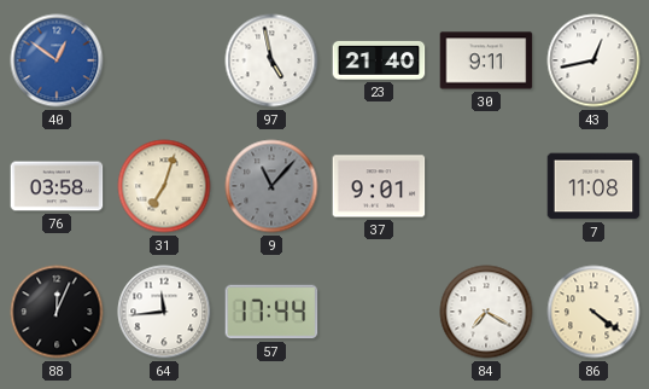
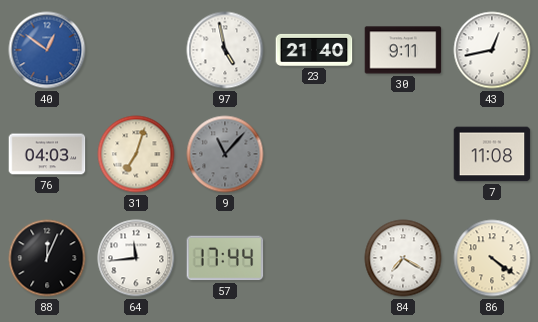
76: 03:58 -> 04:03
37: 9:01 -> none
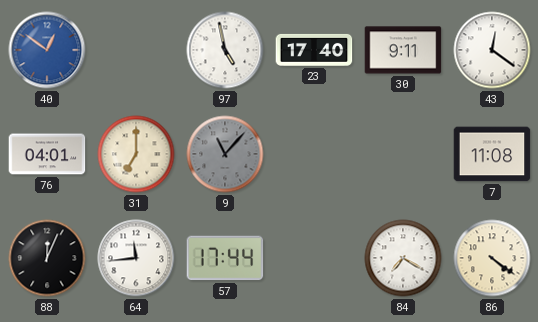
23: 21:40 -> 17:40
43: 12:43 -> 12:21
76: 04:03 -> 04:01
31: 7:03 -> 7:00
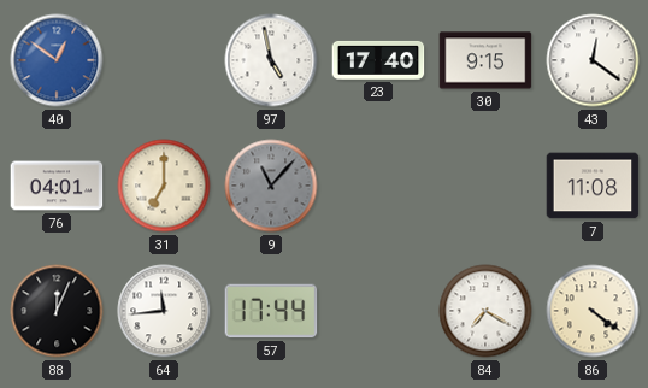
30: 9:11 -> 9:15
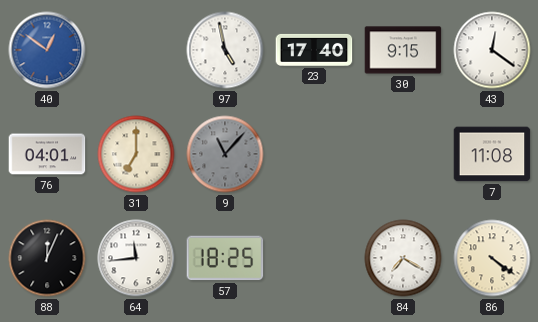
57: 17:44 -> 18:25
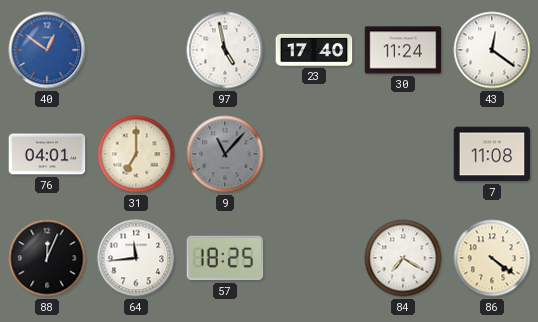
30: 9:15 -> 11:24
